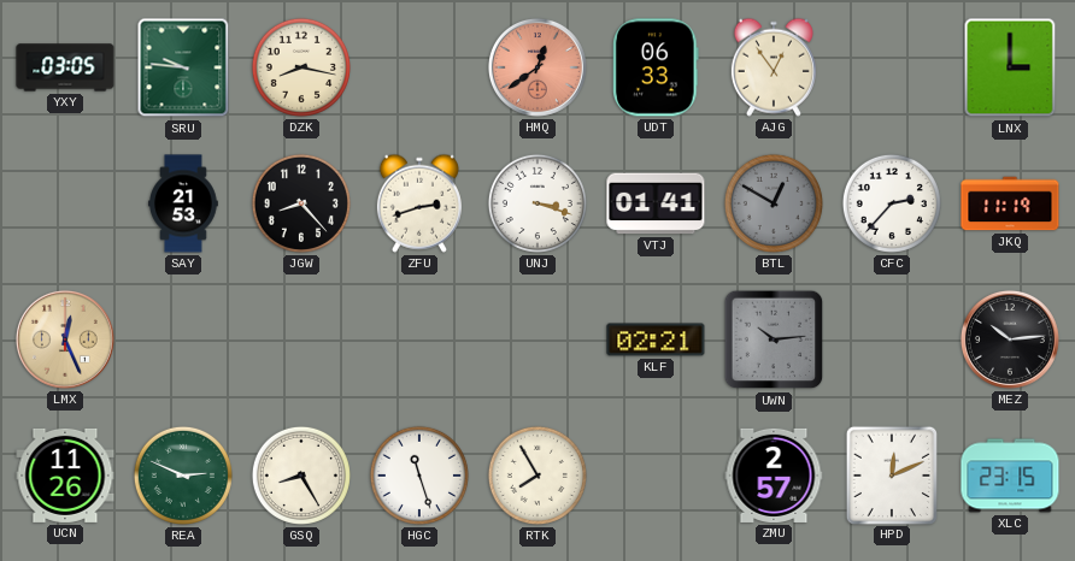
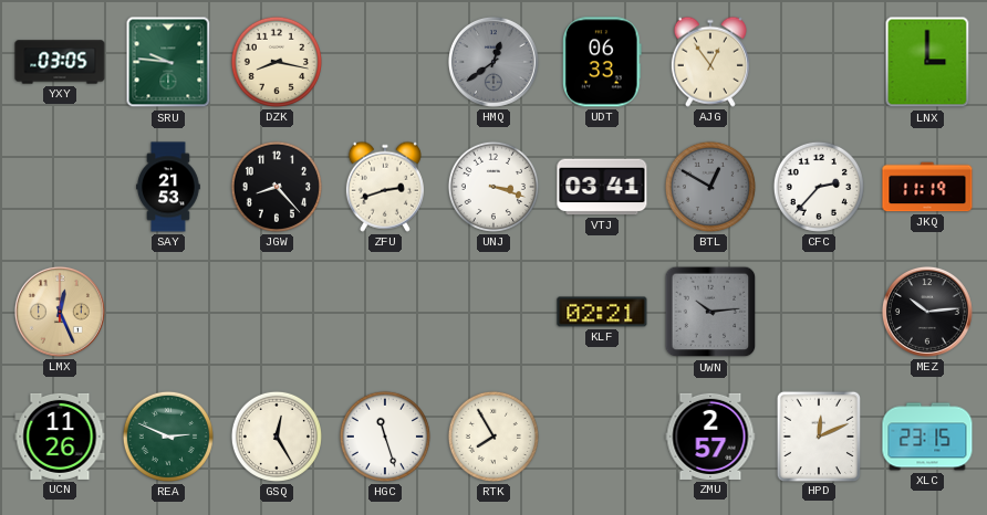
HMQ dial: salmon -> grey
VTJ: 01:41 -> 03:41
GSQ: 8:25 -> 12:25
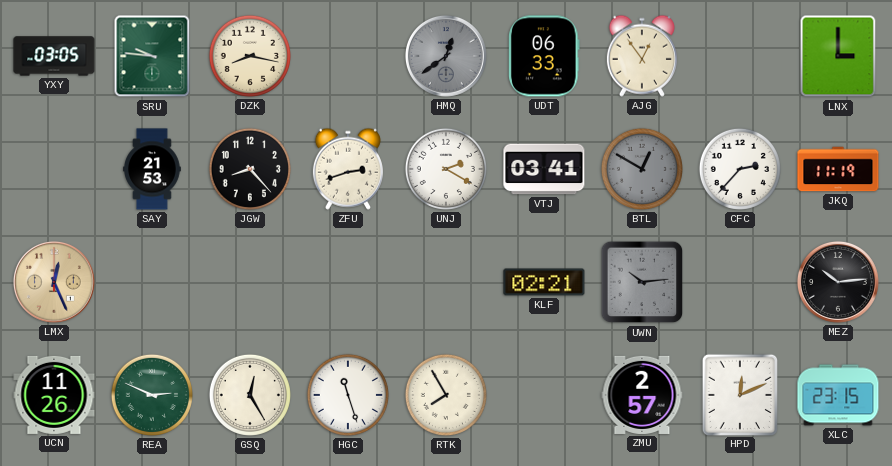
UNJ: 3:18 -> 2:20
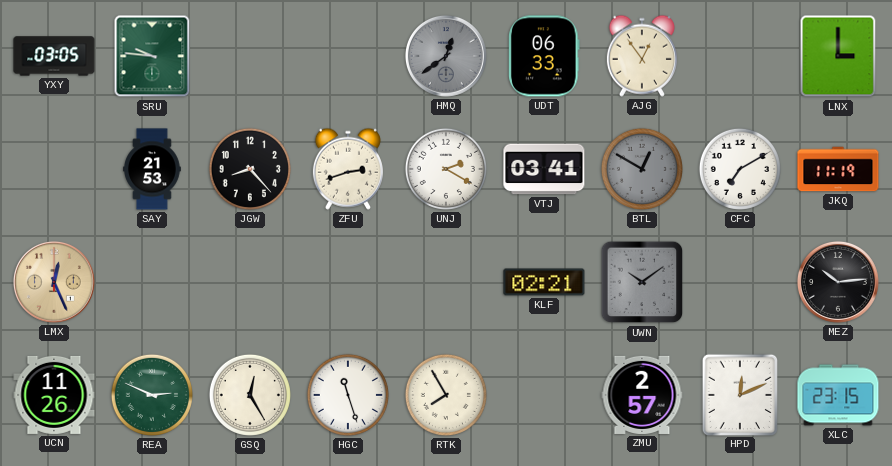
DZK: 8:17 -> none
CFC: 2:37 -> 7:10
UWN: 10:14 -> 10:09
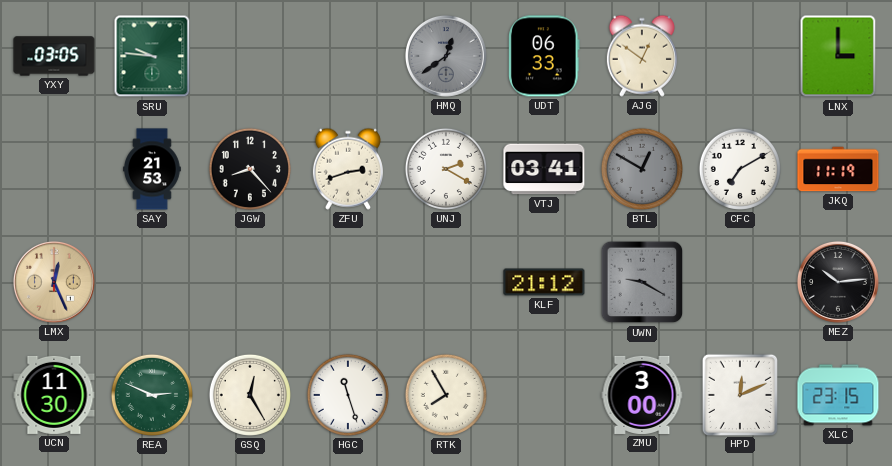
AJG: 12:54 -> 12:51
KLF: 02:21 -> 21:12
UWN: 10:09 -> 9:20
UCN: 11:26 -> 11:30
ZMU: 2:57 -> 3:00
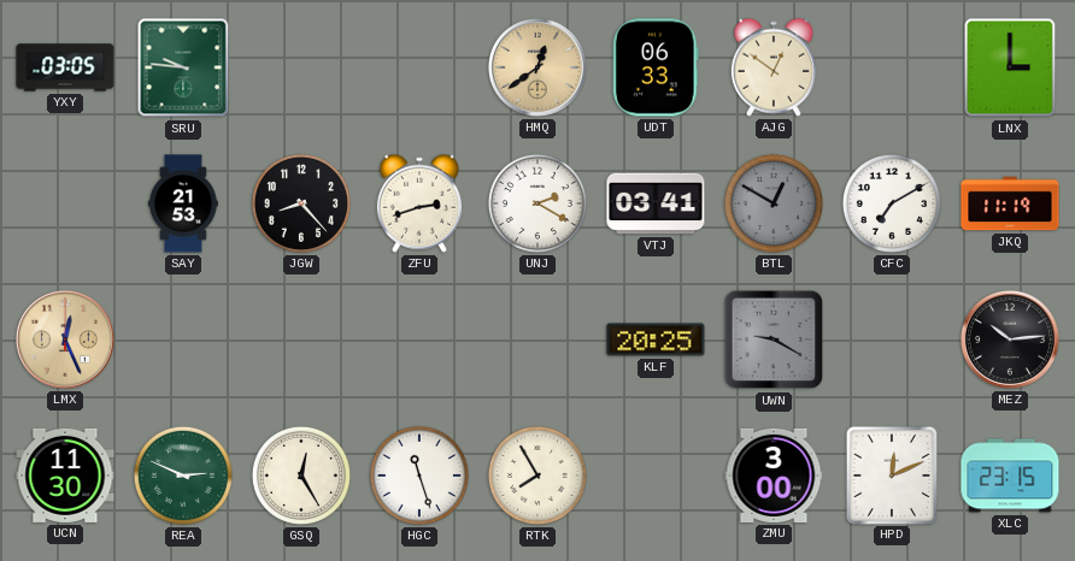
HMQ dial: grey -> champagne
KLF: 21:12 -> 20:25
